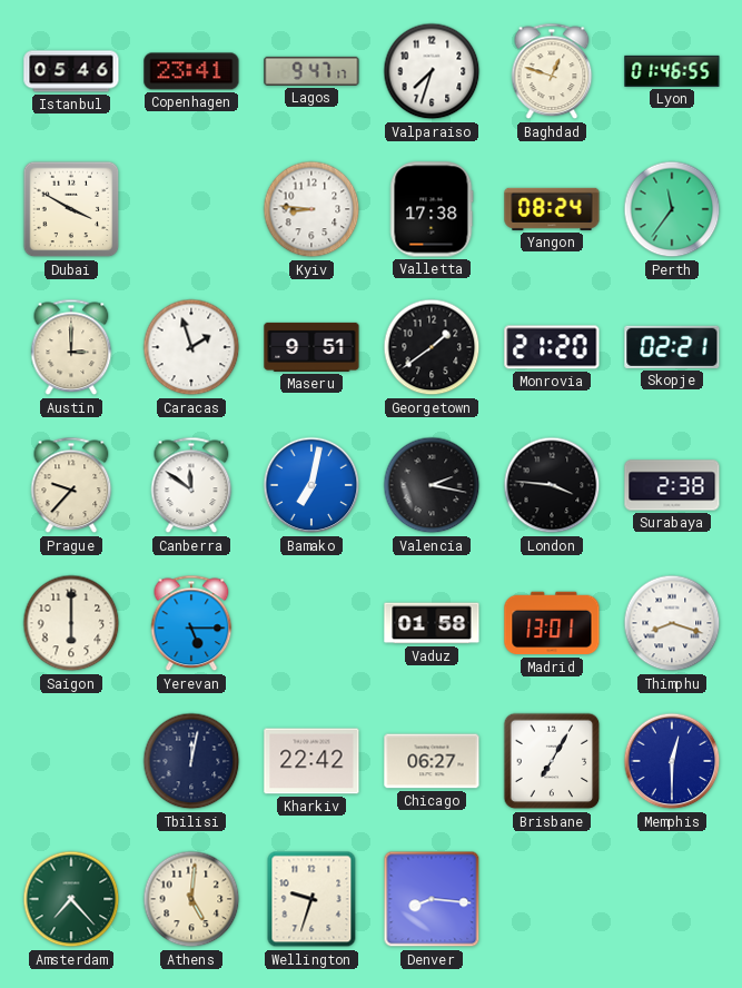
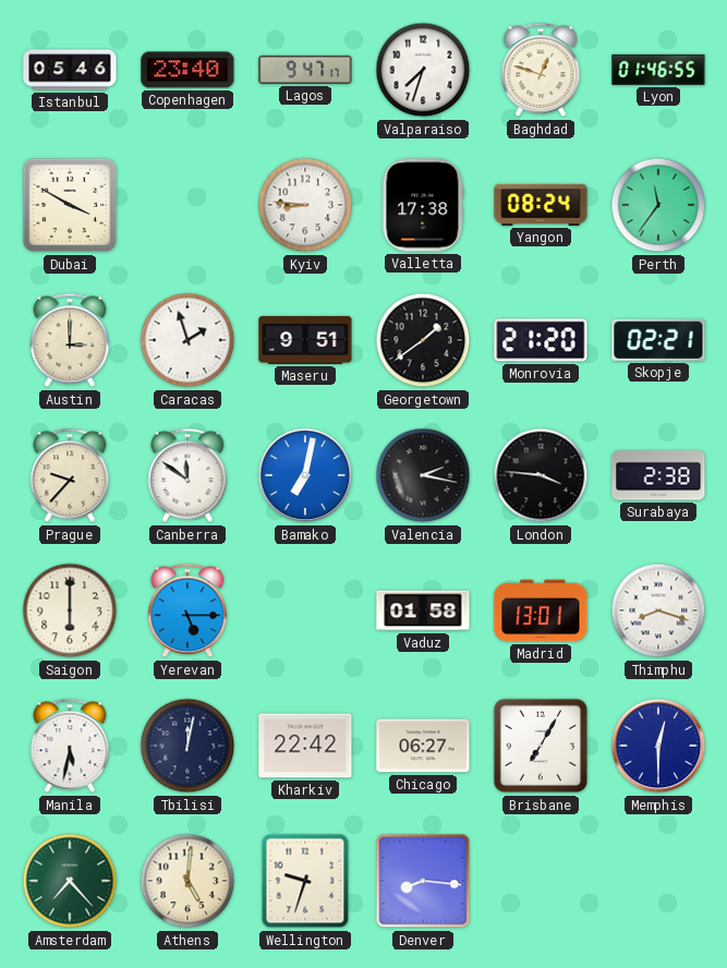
Copenhagen: 23:41 -> 23:40
Manila: none -> 5:32
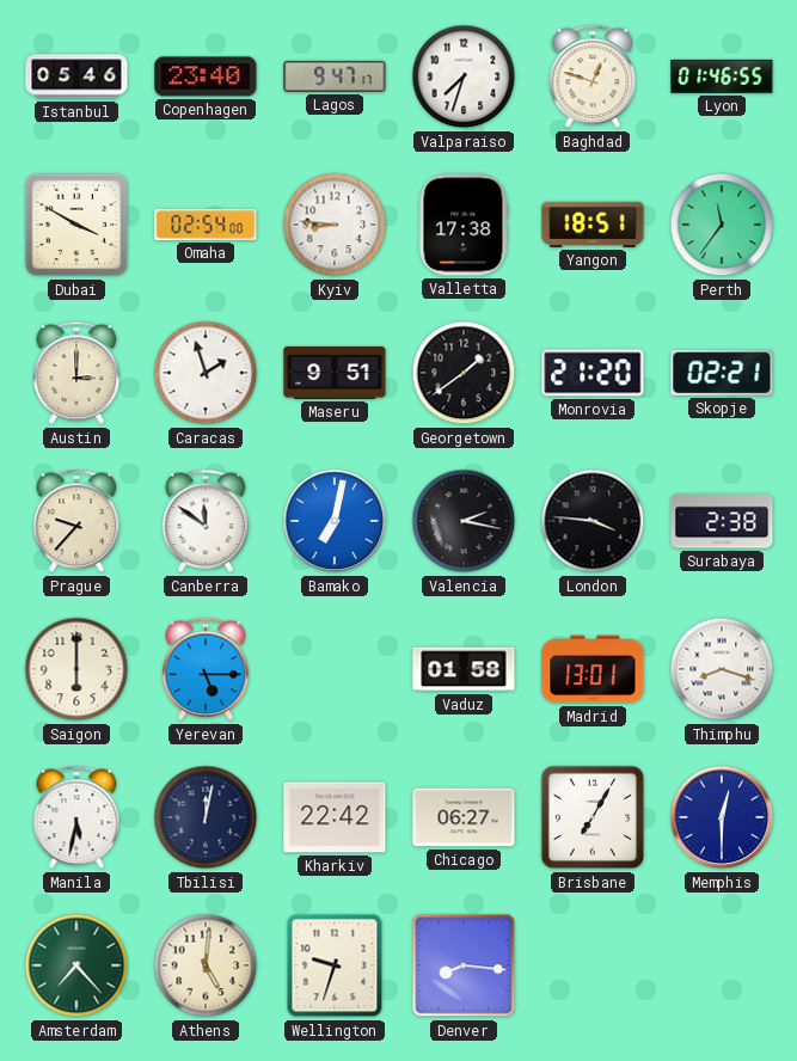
Omaha: none -> 02:54
Yangon: 08:24 -> 18:51
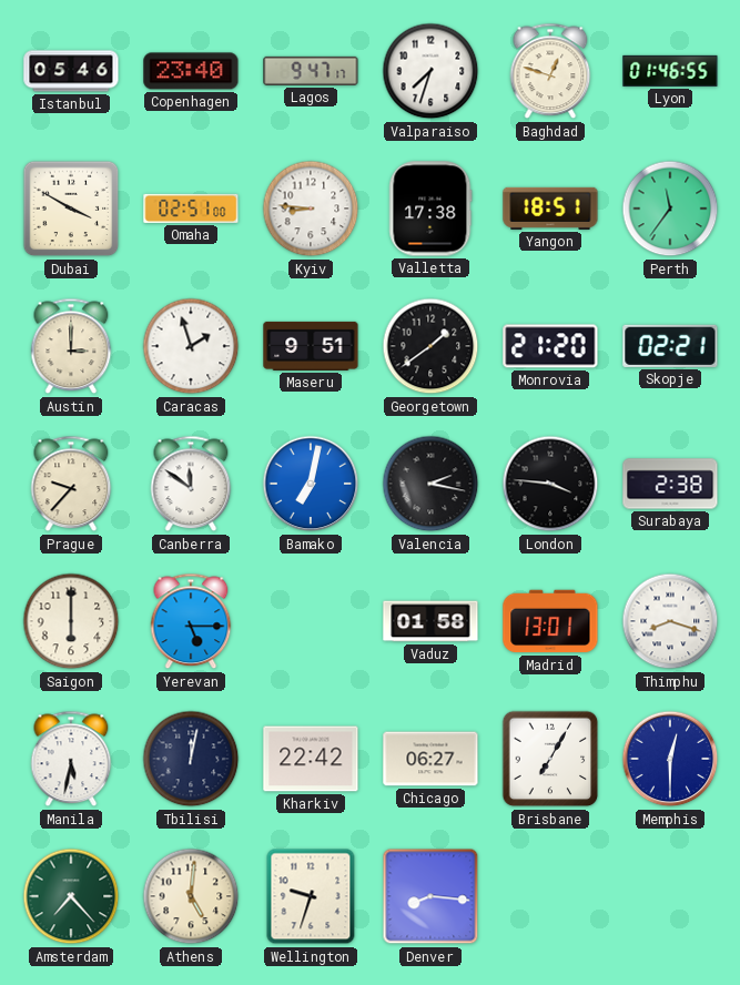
Omaha: 02:54 -> 02:51
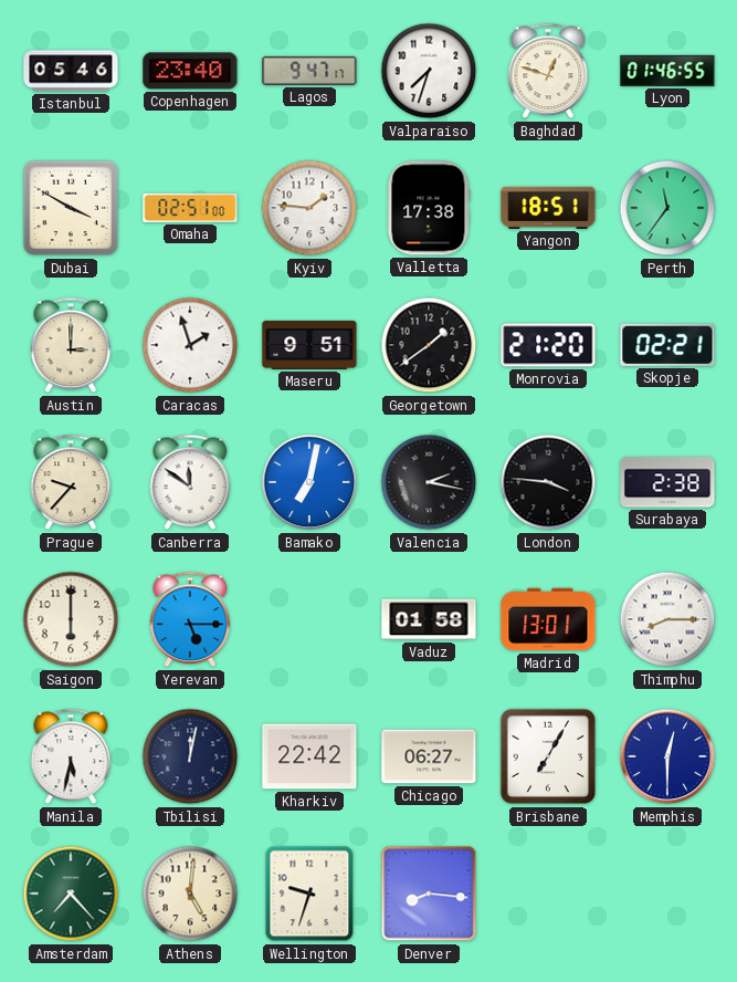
Kyiv: 8:46 -> 1:46
Thimphu: 8:18 -> 8:15
